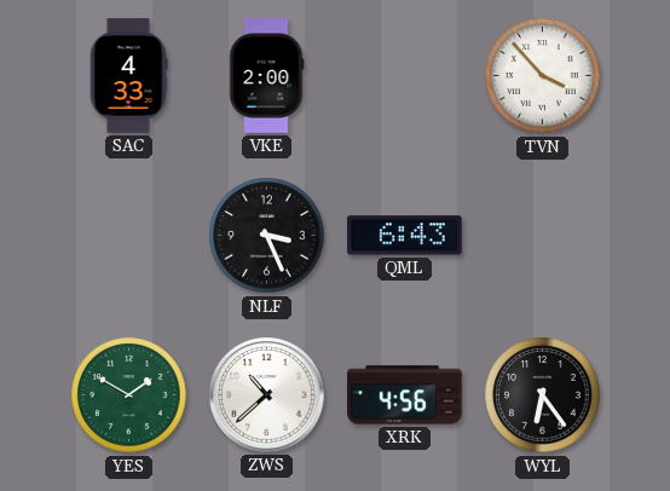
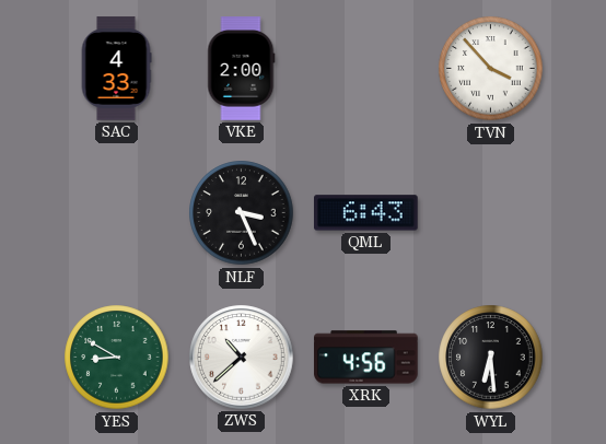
YES: 1:50 -> 8:50
WYL: 6:24 -> 6:29
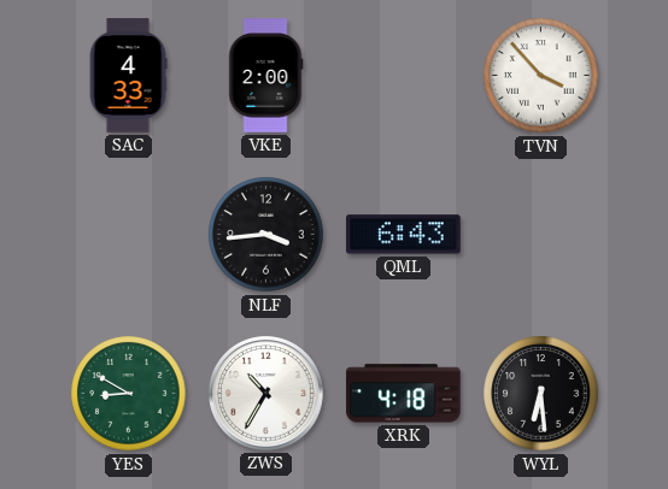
NLF: 3:26 -> 3:44
ZWS: 10:38 -> 10:35
XRK: 4:56 -> 4:18
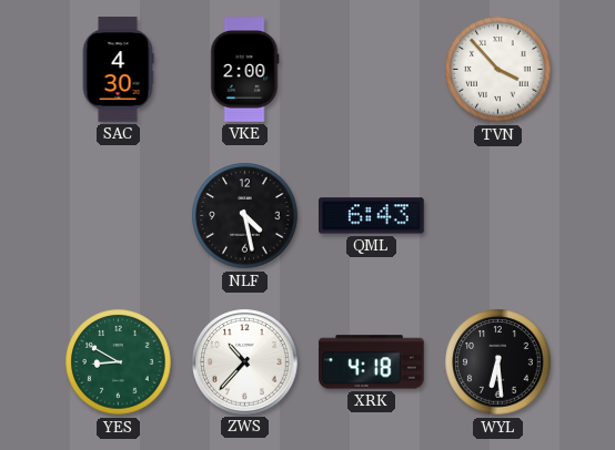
SAC: 4:33 -> 4:30
NLF: 3:44 -> 4:28
ZWS: 10:35 -> 10:37
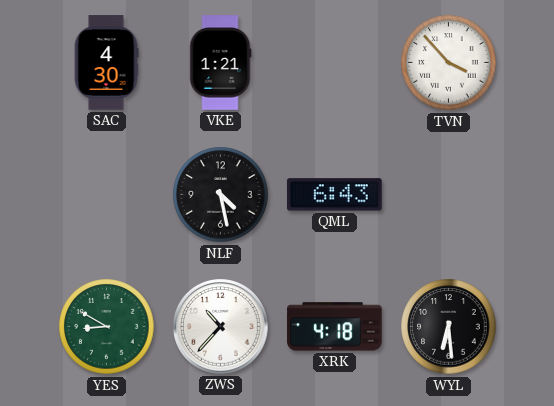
VKE: 2:00 -> 1:21
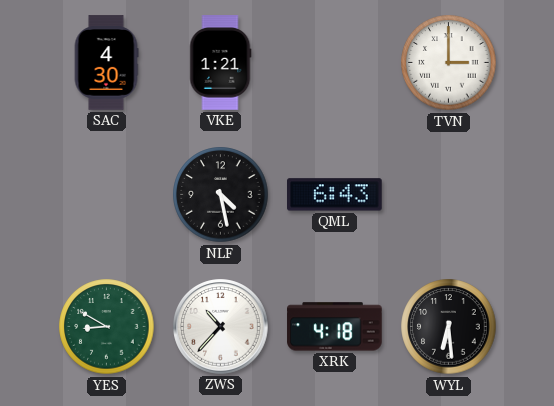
TVN: 3:53 -> 3:00
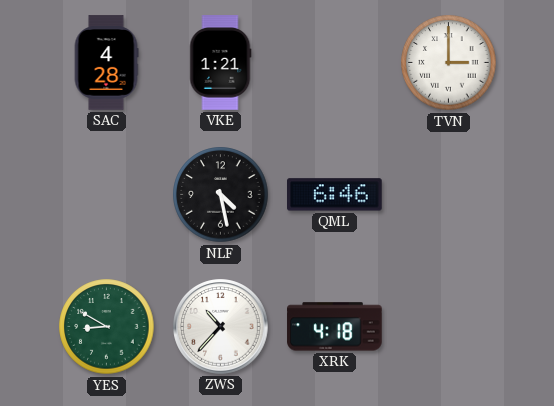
SAC: 4:30 -> 4:28
QML: 6:43 -> 6:46
WYL: 6:29 -> none
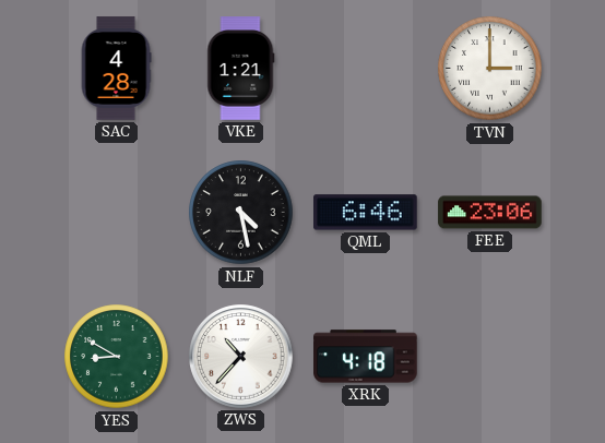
FEE: none -> 23:06
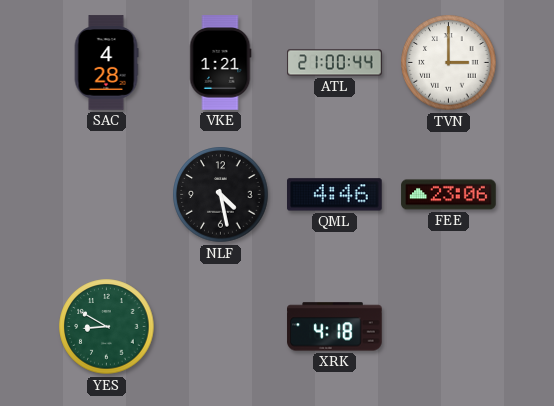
ATL: none -> 21:00
QML: 6:46 -> 4:46
ZWS: 10:37 -> none
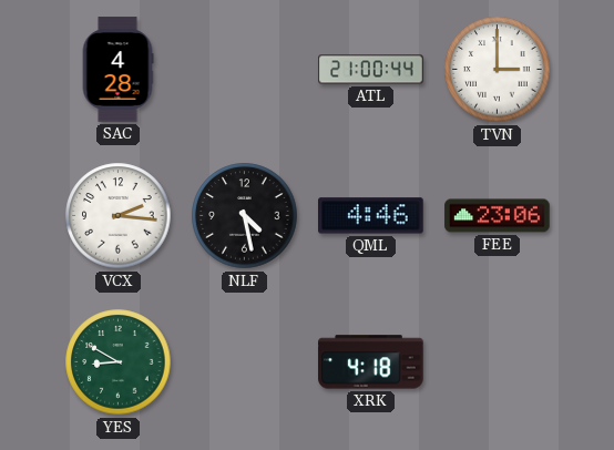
VKE: 1:21 -> none
VCX: none -> 2:16
